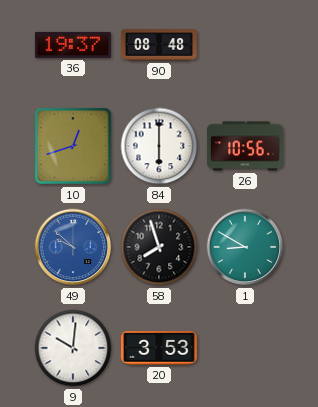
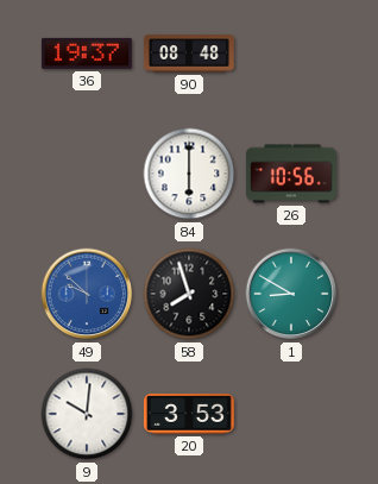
10: 12:42 -> none
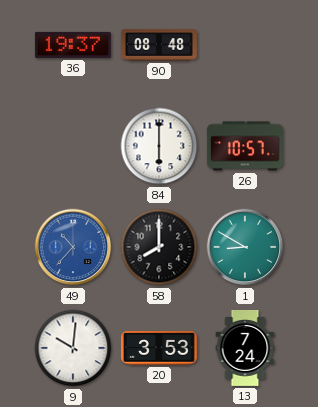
26: 10:56 -> 10:57
49: 9:52 -> 10:37
58: 7:57 -> 8:00
13: none -> 7:24
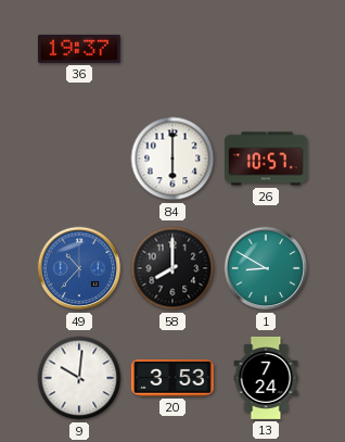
90: 08:48 -> none
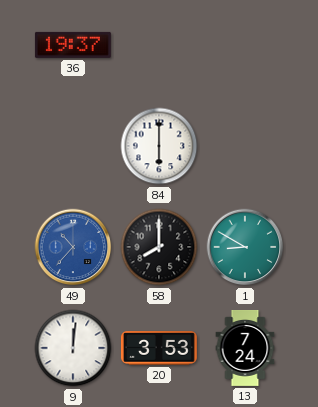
26: 10:57 -> none
9: 10:01 -> 12:01
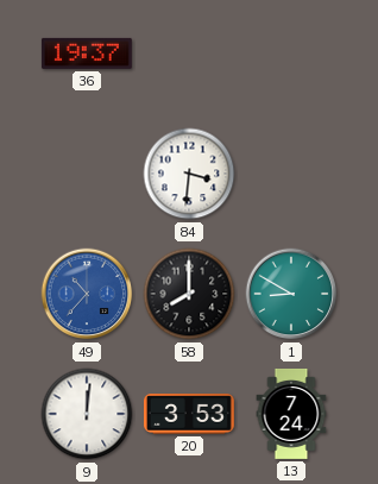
84: 6:00 -> 3:31
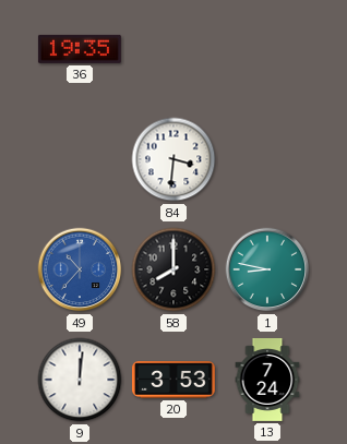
36: 19:37 -> 19:35
1: 8:50 -> 8:47
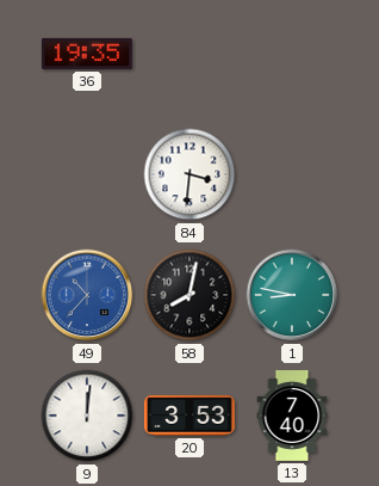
58: 8:00 -> 8:02
13: 7:24 -> 7:40
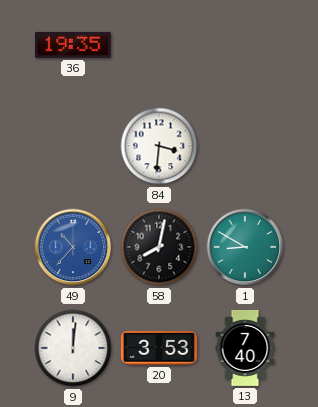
1: 8:47 -> 8:50
